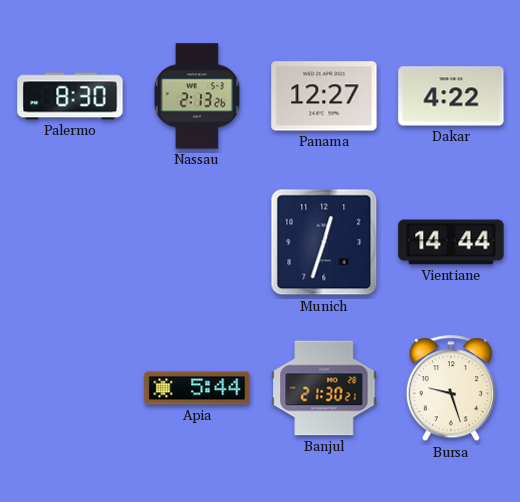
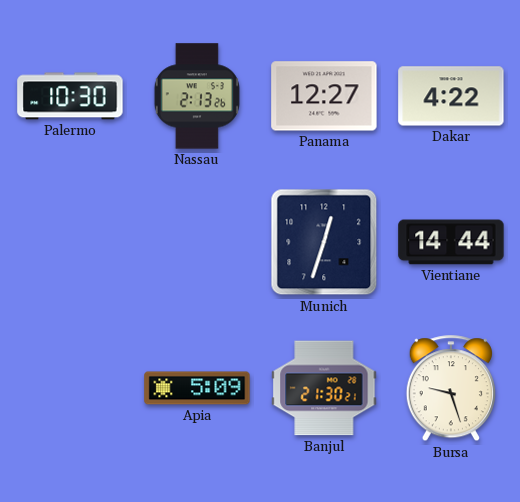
Palermo: 8:30 -> 10:30
Apia: 5:44 -> 5:09
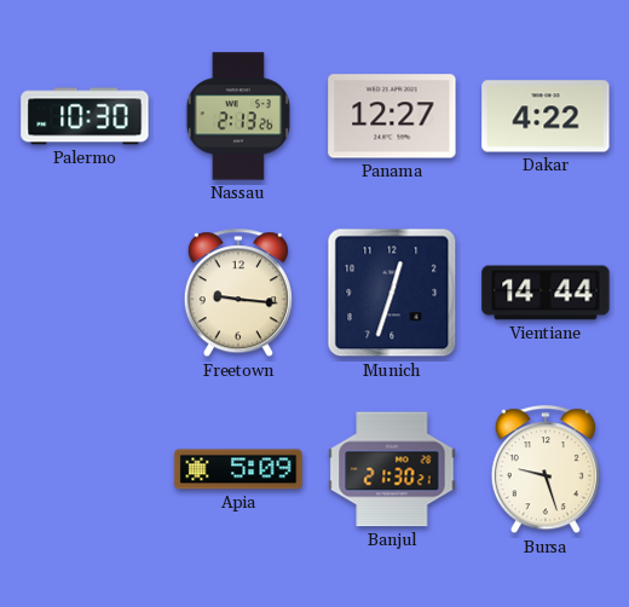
Freetown: none -> 9:16
